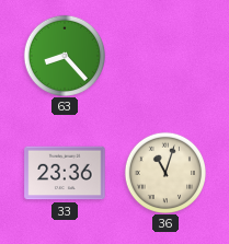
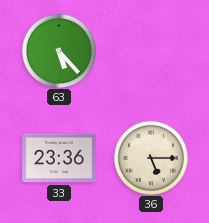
63: 8:23 -> 5:23
36: 11:03 -> 5:15
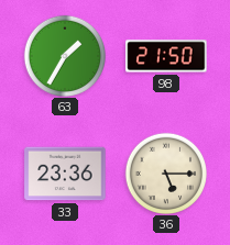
63: 5:23 -> 1:35
98: none -> 21:50
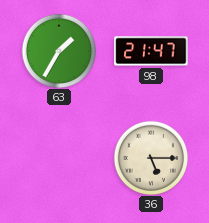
98: 21:50 -> 21:47
33: 23:36 -> none
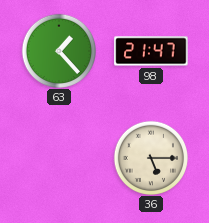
63: 1:35 -> 1:23
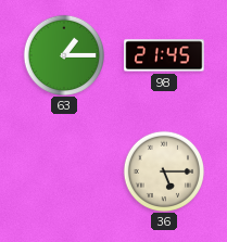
63: 1:23 -> 1:15
98: 21:47 -> 21:45
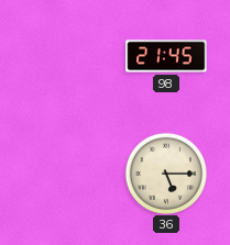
63: 1:15 -> none
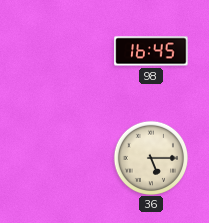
98: 21:45 -> 16:45
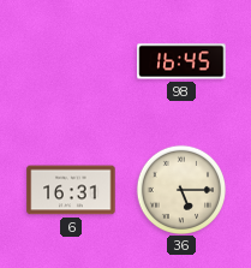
6: none -> 16:31
